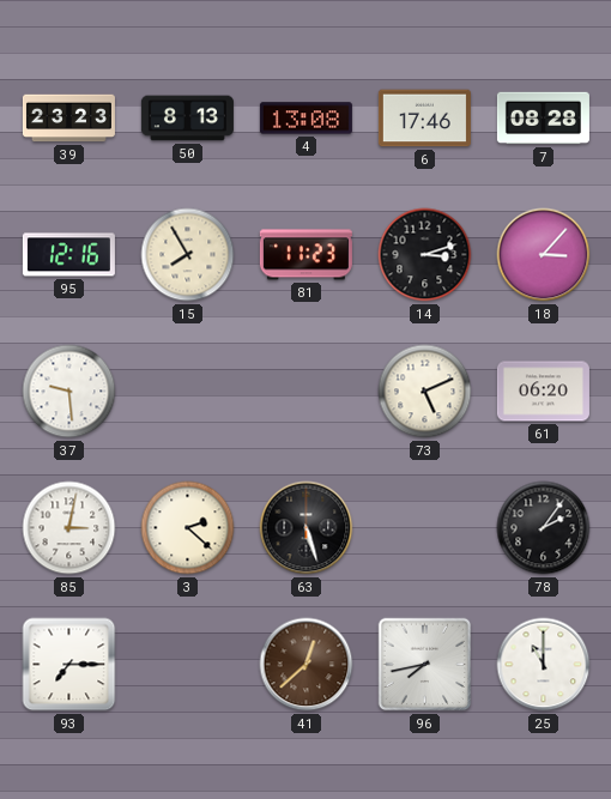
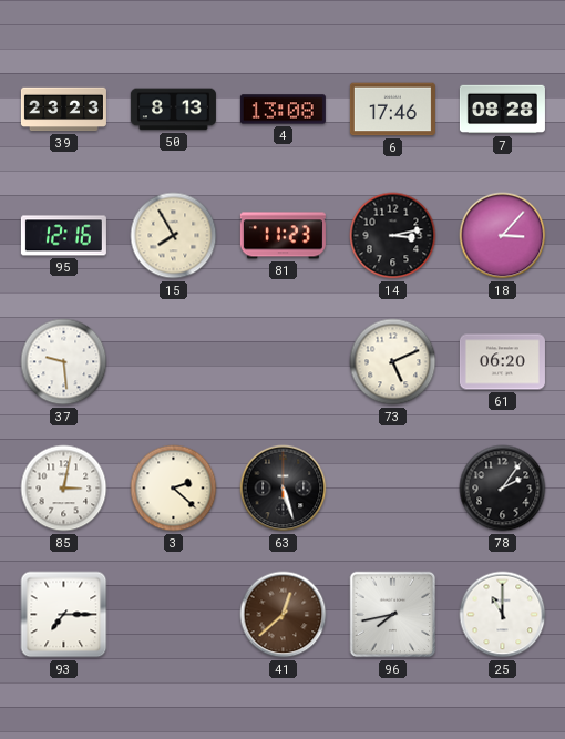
14: 3:12 -> 3:13
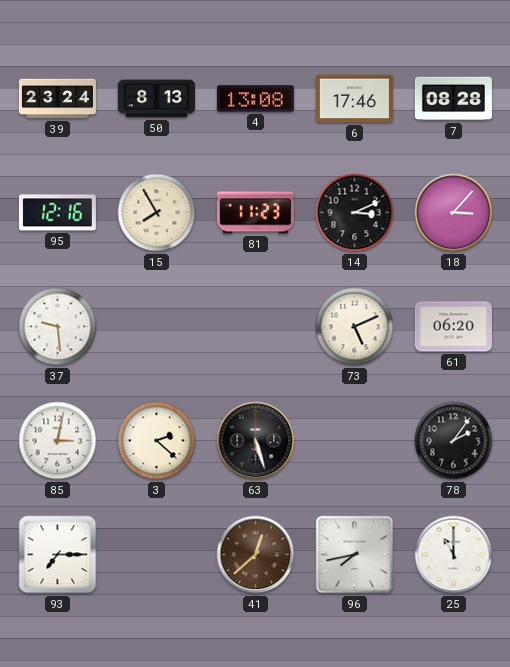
39: 23:23 -> 23:24
14: 3:13 -> 3:11
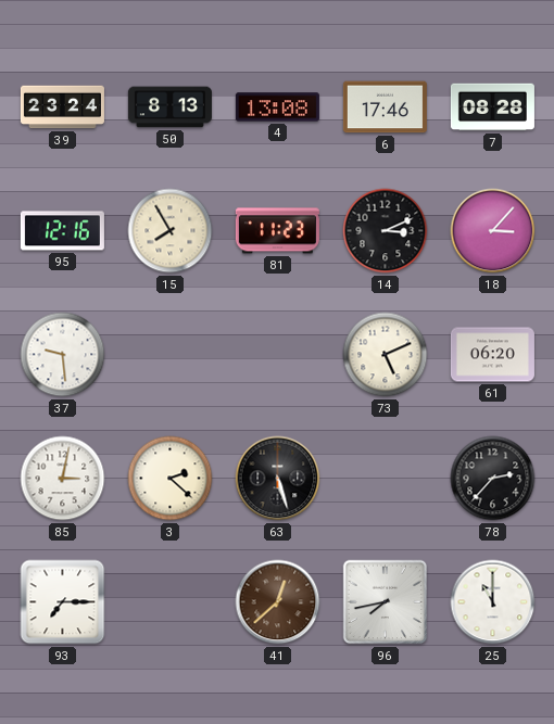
78: 2:06 -> 2:37
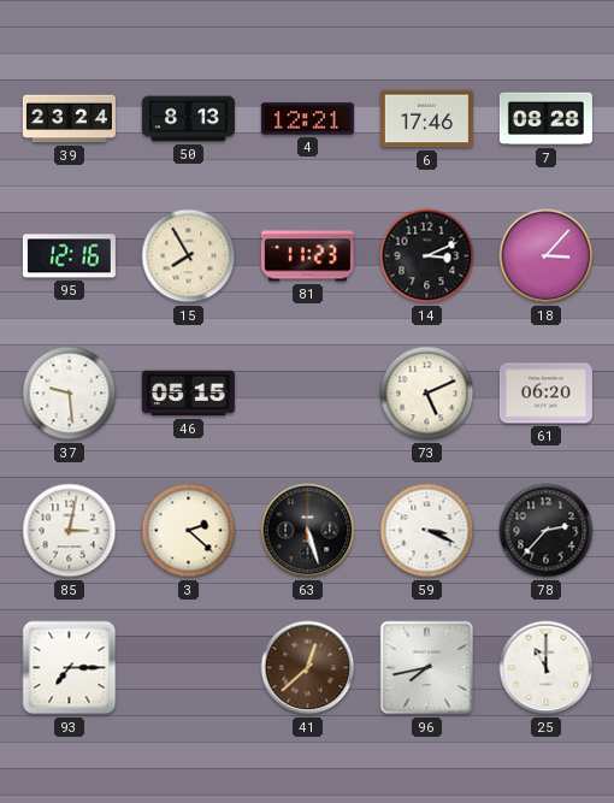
4: 13:08 -> 12:21
46: none -> 05:15
59: none -> 3:19
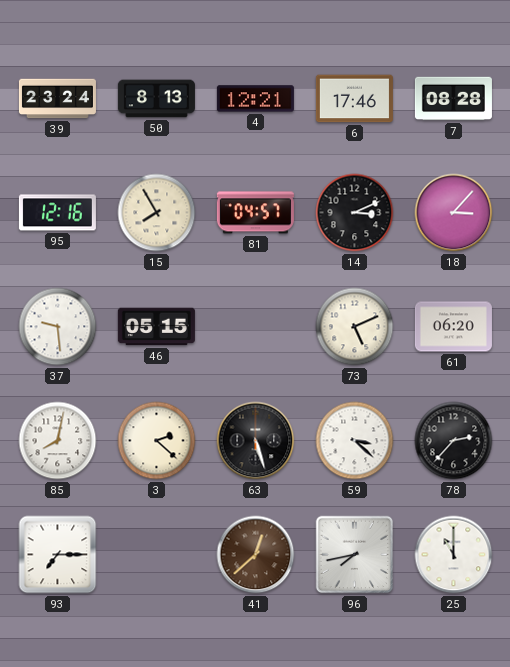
81: 11:23 -> 04:57
85: 3:02 -> 8:02
59: 3:19 -> 3:22
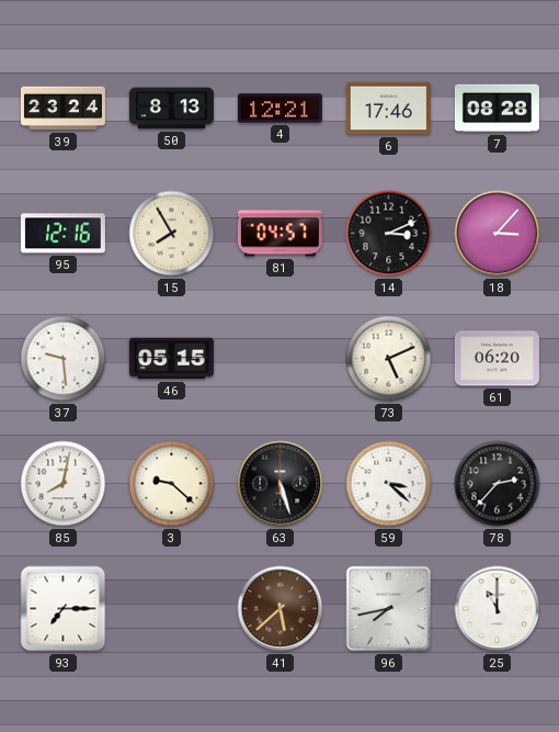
3: 2:22 -> 9:22
41: 12:38 -> 5:38
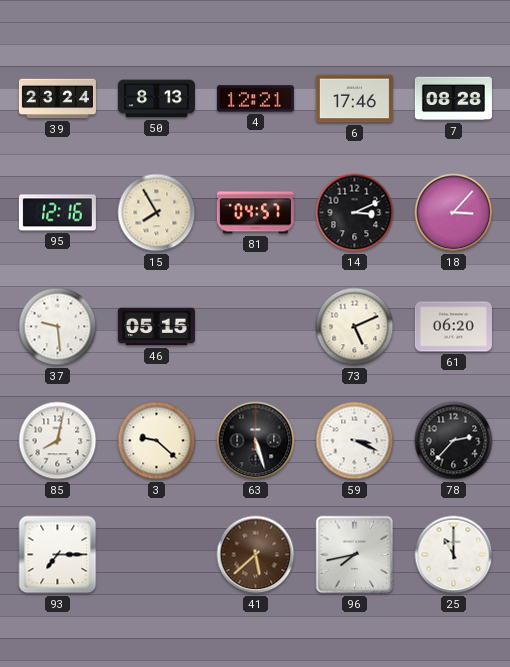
59: 3:22 -> 3:19
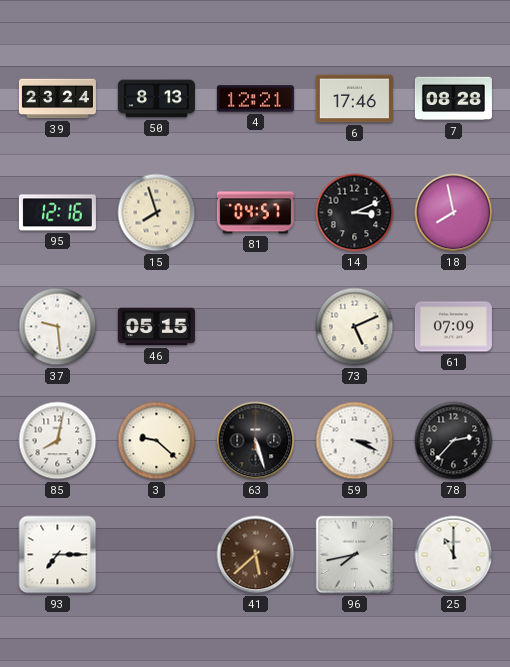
15: 7:55 -> 7:57
18: 3:07 -> 7:58
61: 06:20 -> 07:09
